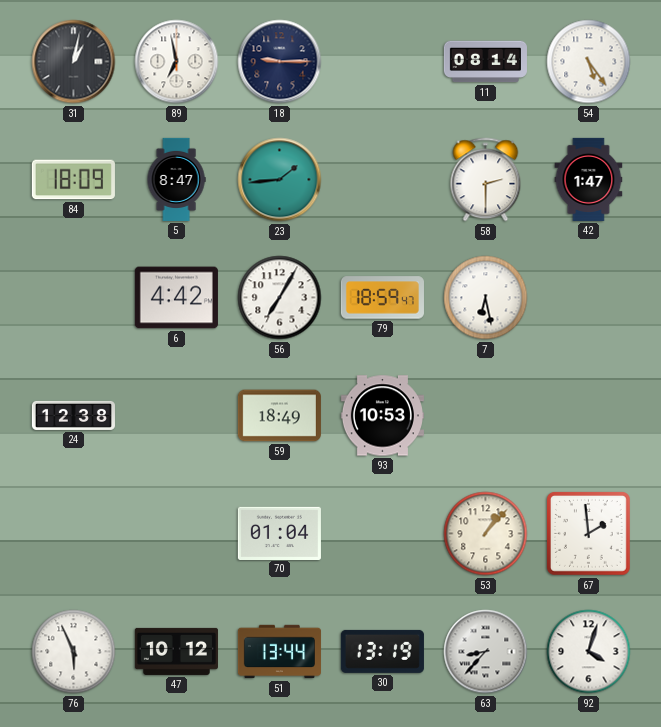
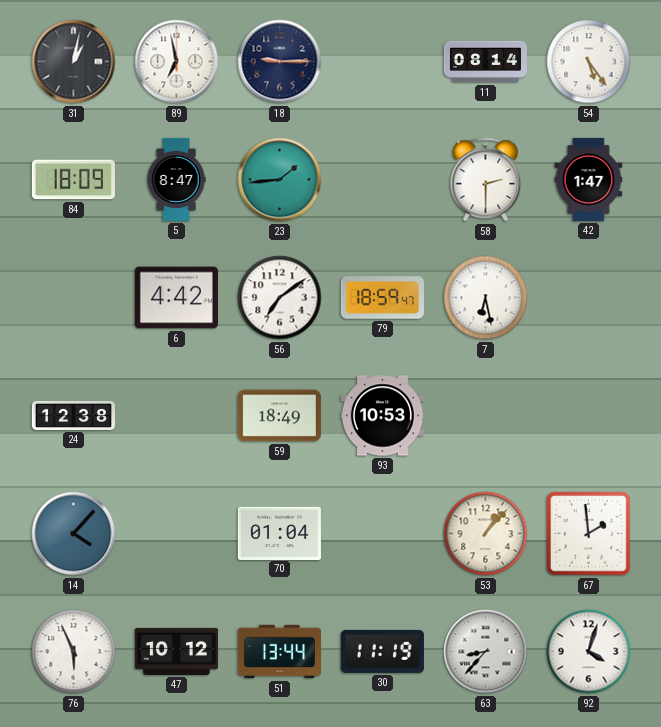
56: 7:05 -> 7:09
14: none -> 4:07
30: 13:19 -> 11:19
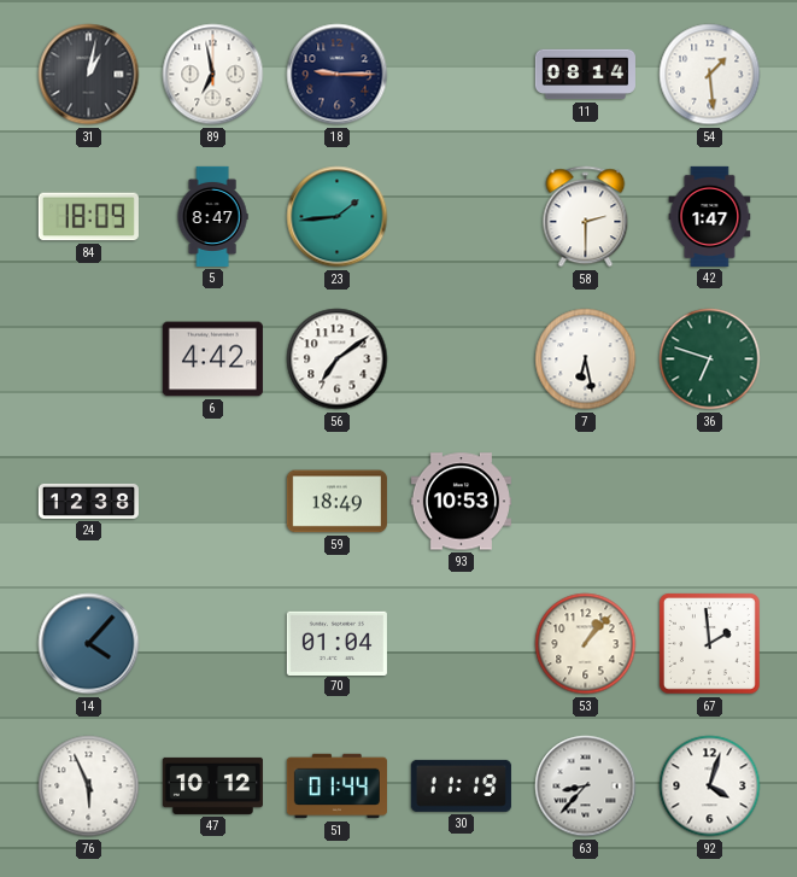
54: 5:24 -> 1:29
79: 18:59 -> none
36: none -> 6:48
51: 13:44 -> 01:44
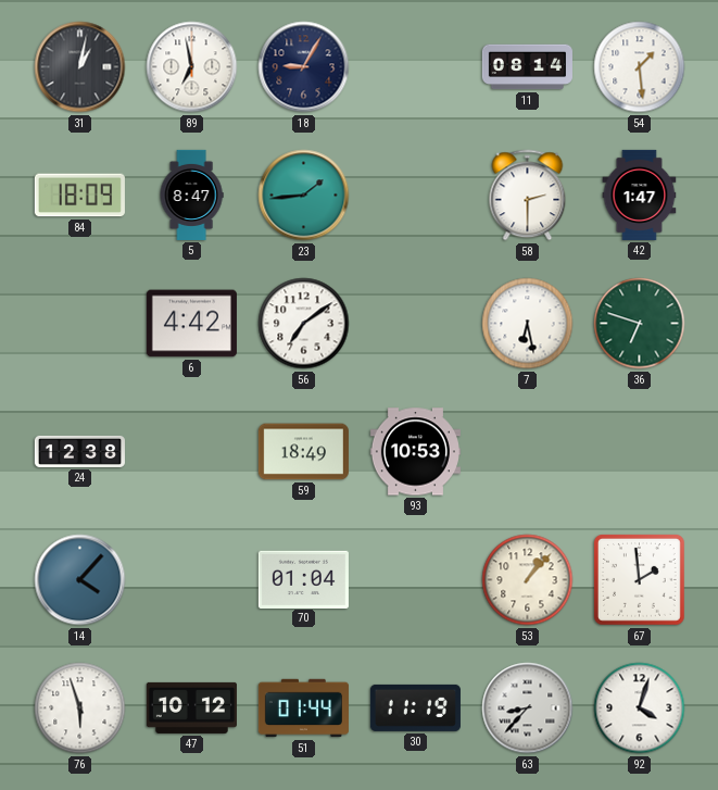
18: 9:15 -> 9:05
76: 5:56 -> 5:57
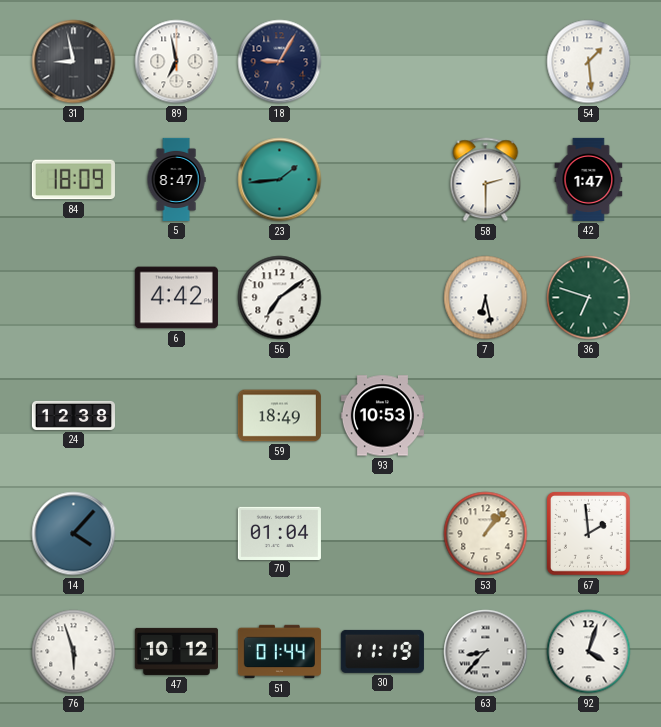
31: 1:02 -> 8:58
11: 08:14 -> none
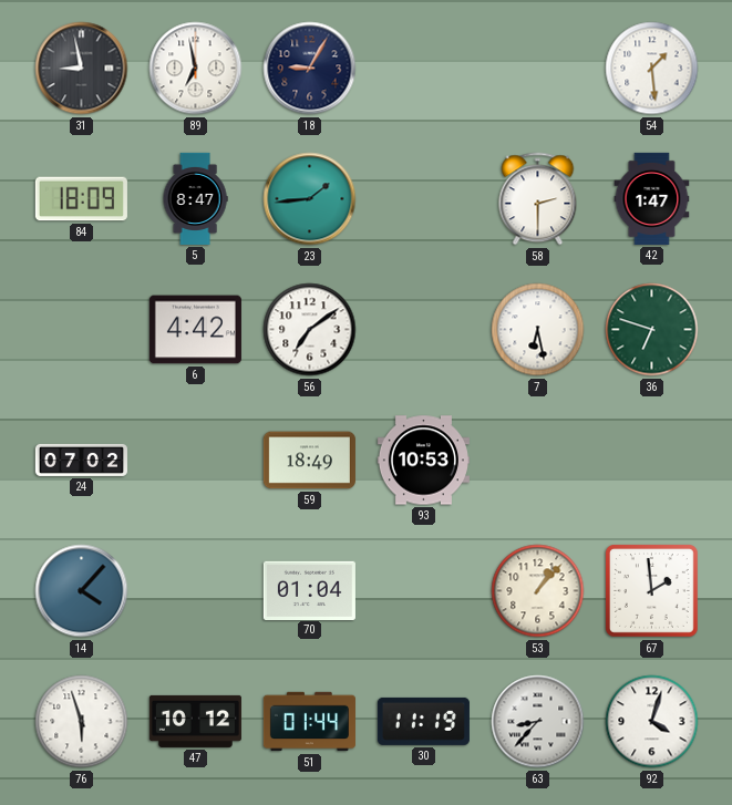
24: 12:38 -> 07:02
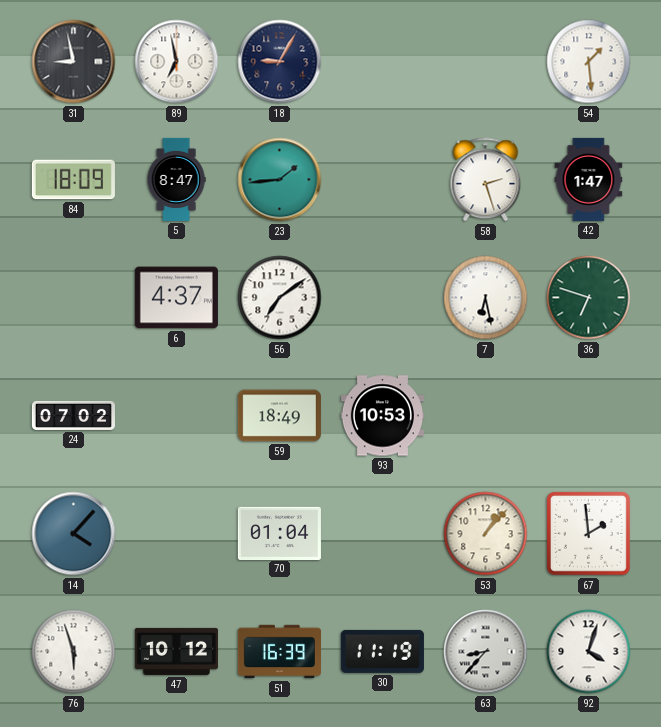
58: 2:30 -> 2:27
6: 4:42 -> 4:37
51: 01:44 -> 16:39
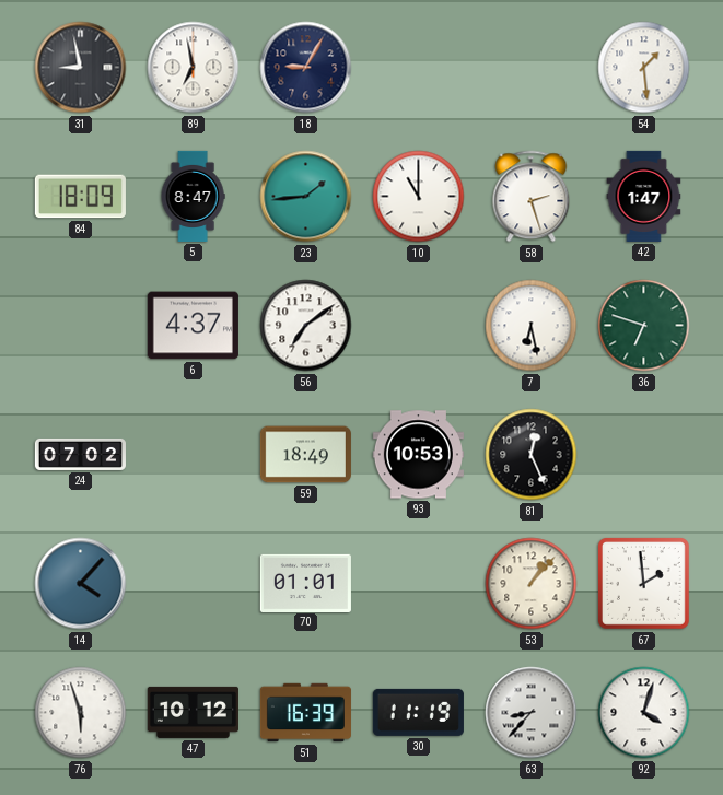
10: none -> 11:00
81: none -> 12:26
70: 01:04 -> 01:01
